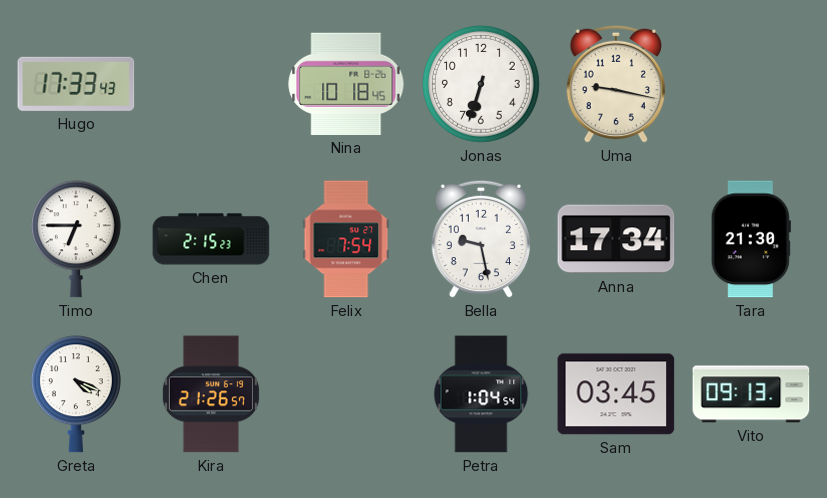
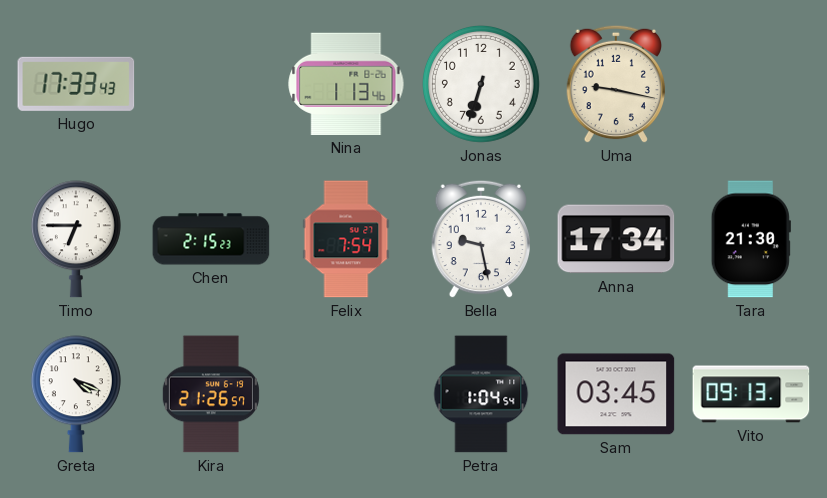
Nina: 10:18 -> 1:13
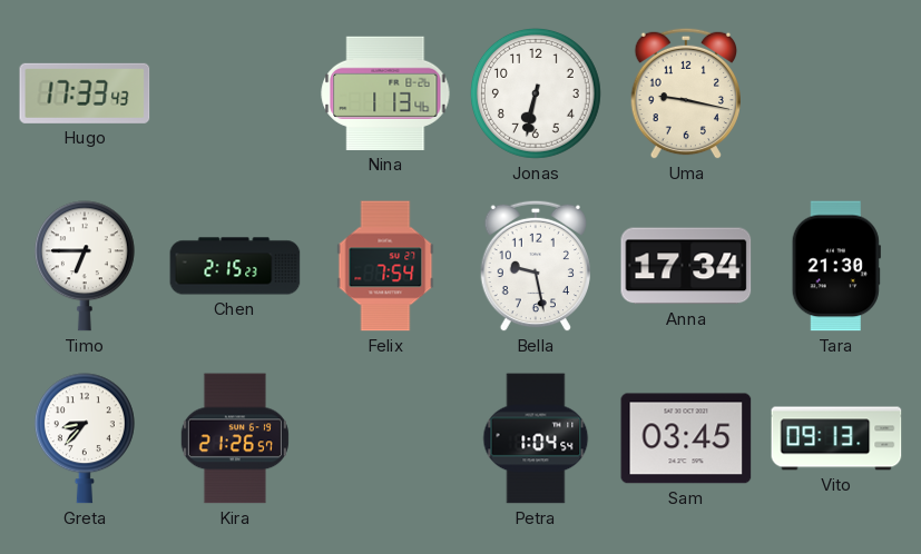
Jonas: 6:33 -> 6:32
Greta: 4:19 -> 8:37
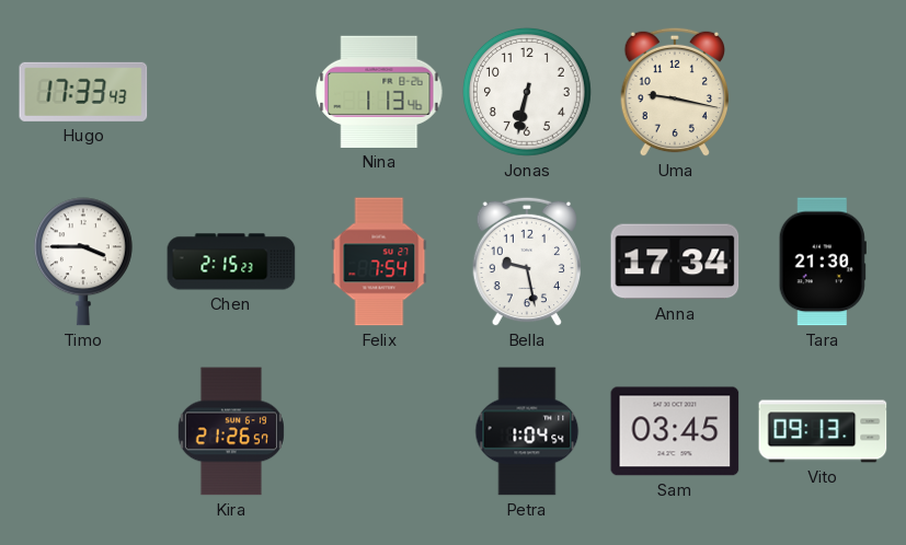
Timo: 6:45 -> 3:45
Greta: 8:37 -> none
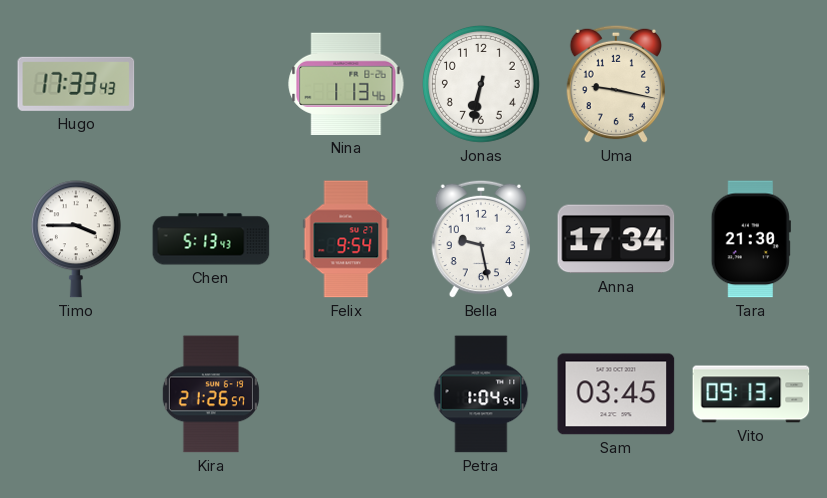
Chen: 2:15 -> 5:13
Felix: 7:54 -> 9:54
